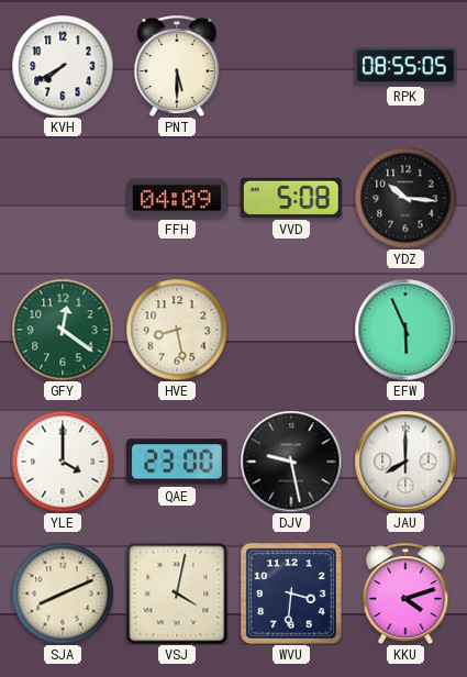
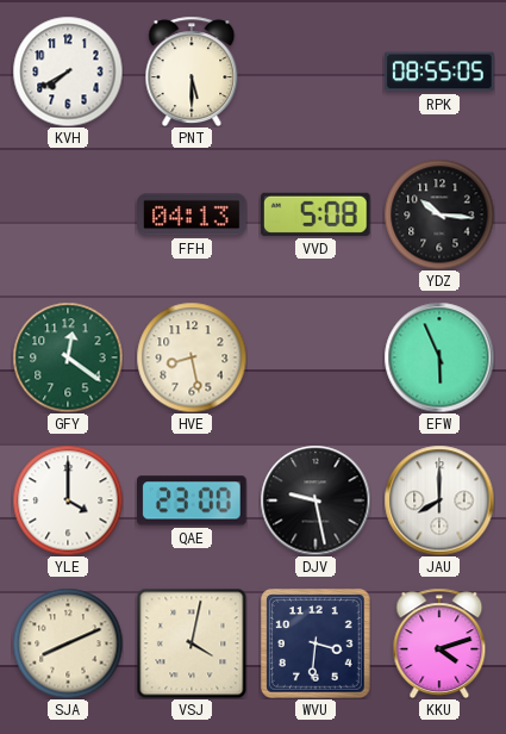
FFH: 04:09 -> 04:13
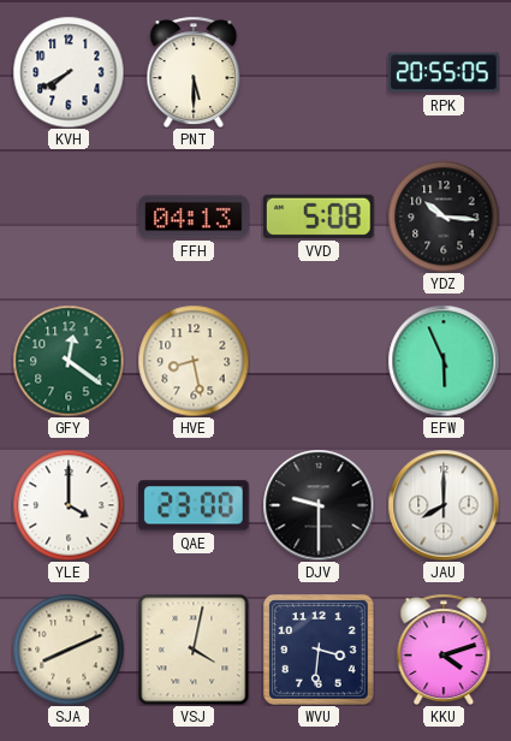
RPK: 08:55 -> 20:55
DJV: 9:28 -> 9:30
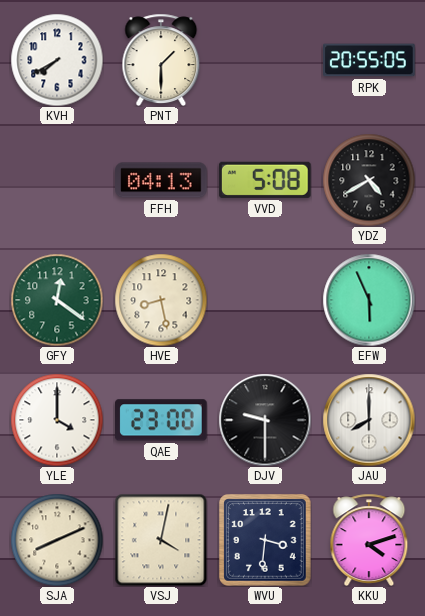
PNT: 5:30 -> 1:30
YDZ: 10:16 -> 4:40
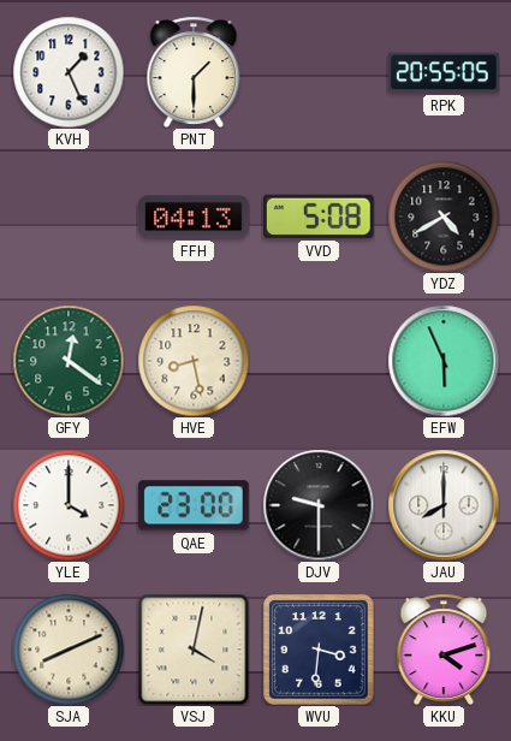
KVH: 7:40 -> 1:26
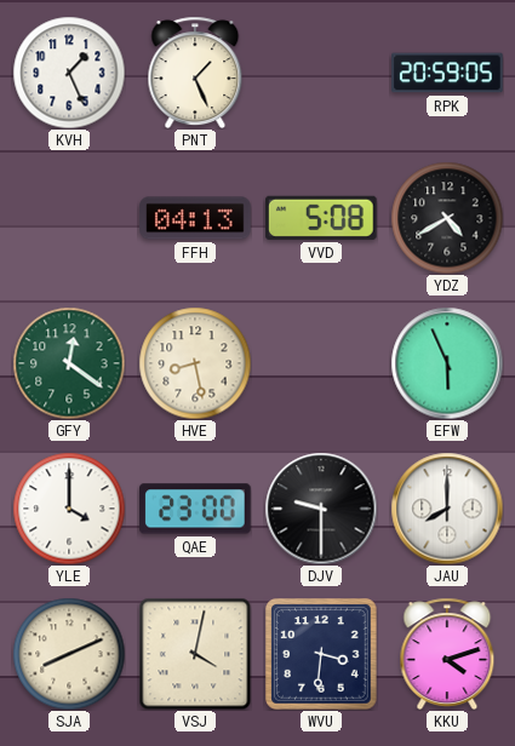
PNT: 1:30 -> 1:26
RPK: 20:55 -> 20:59
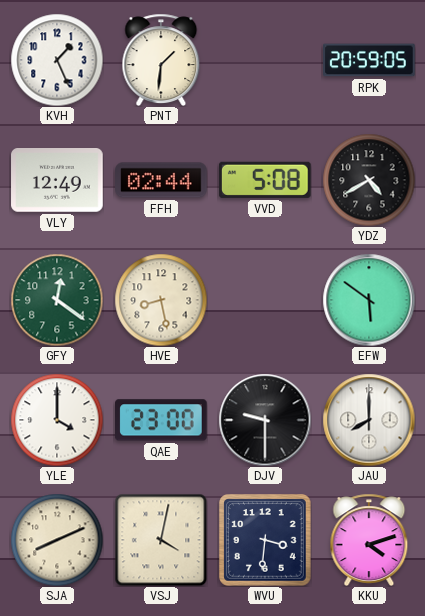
PNT: 1:26 -> 1:31
VLY: none -> 12:49
FFH: 04:13 -> 02:44
EFW: 5:56 -> 5:51
